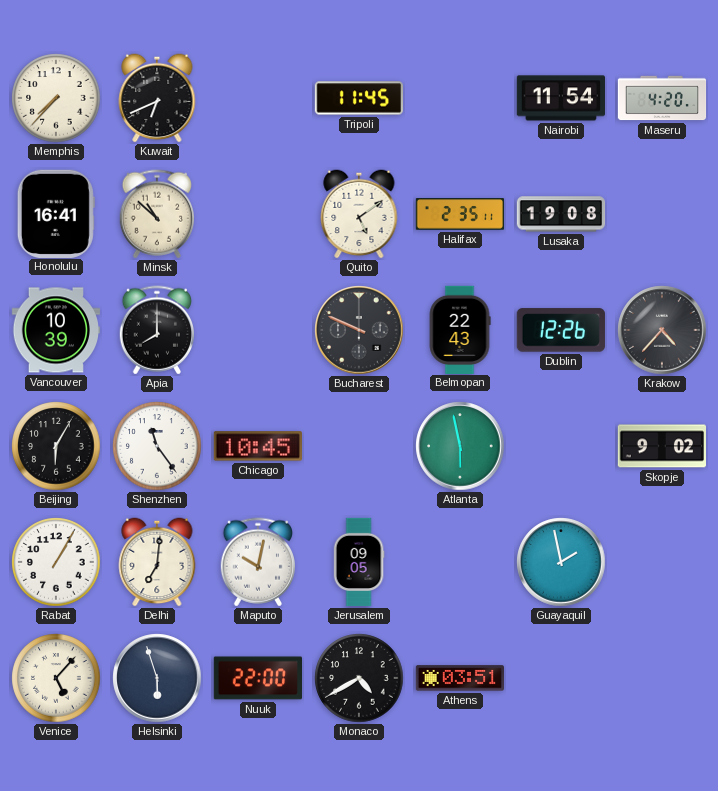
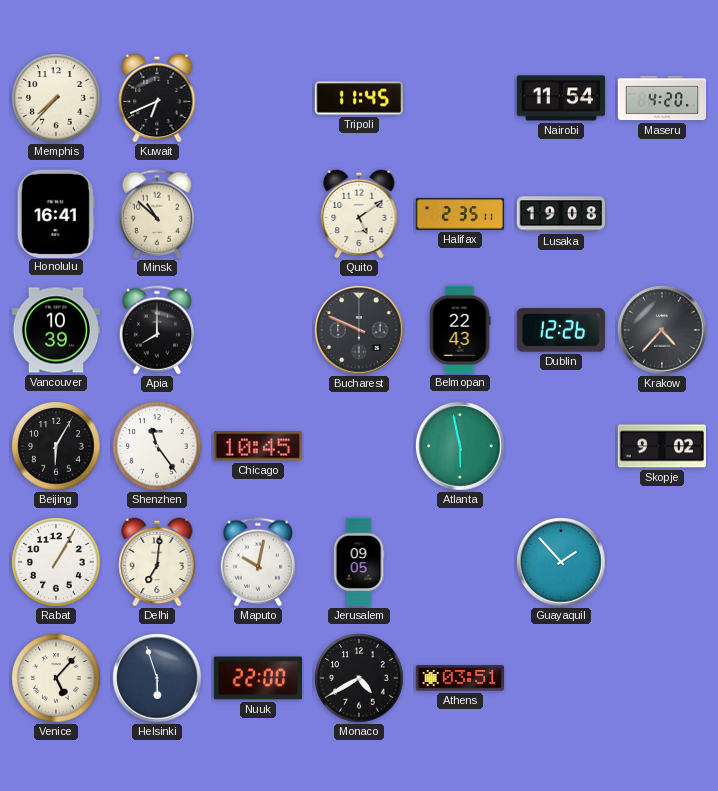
Guayaquil: 1:58 -> 1:53
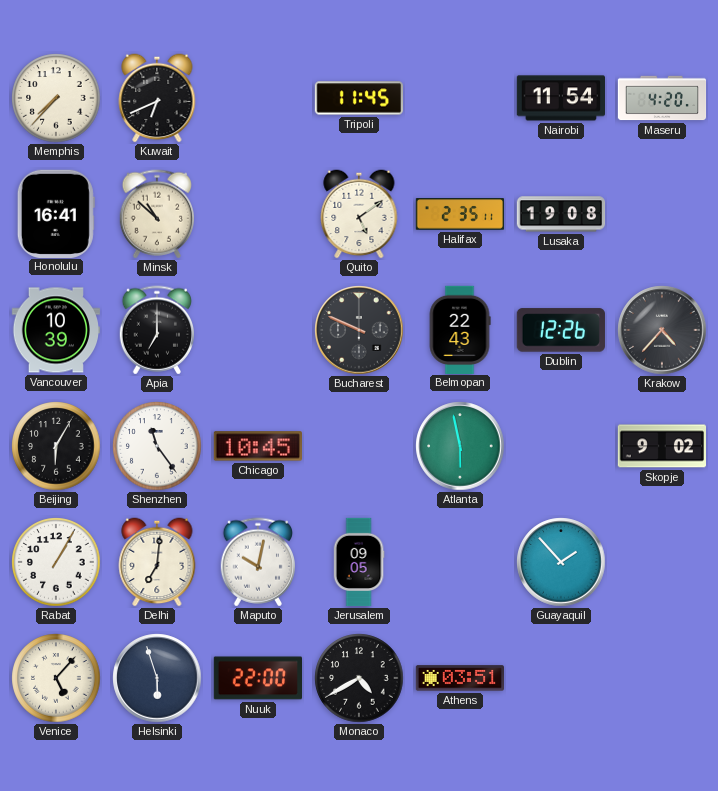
Apia: 8:00 -> 7:00
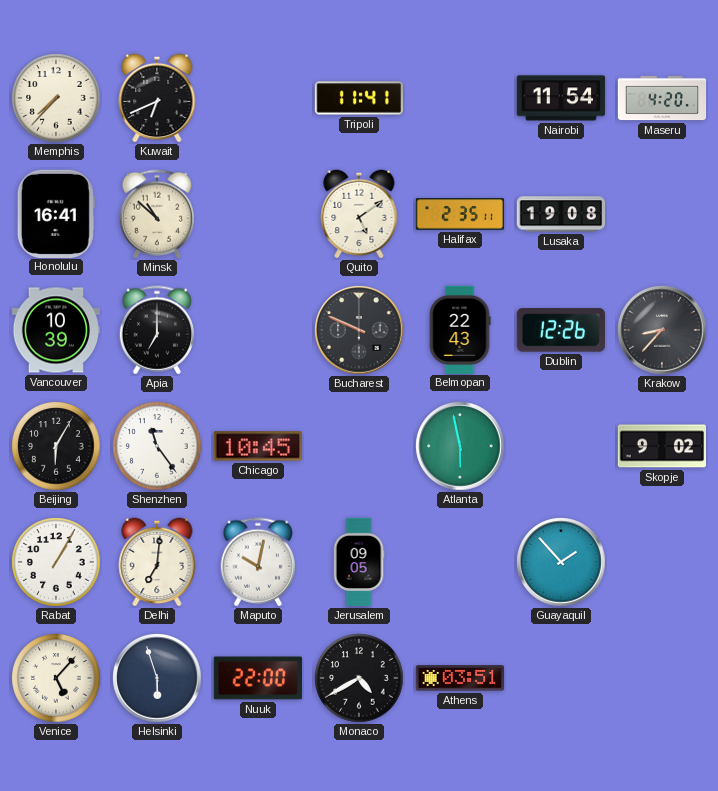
Tripoli: 11:45 -> 11:41
Krakow: 4:37 -> 8:37
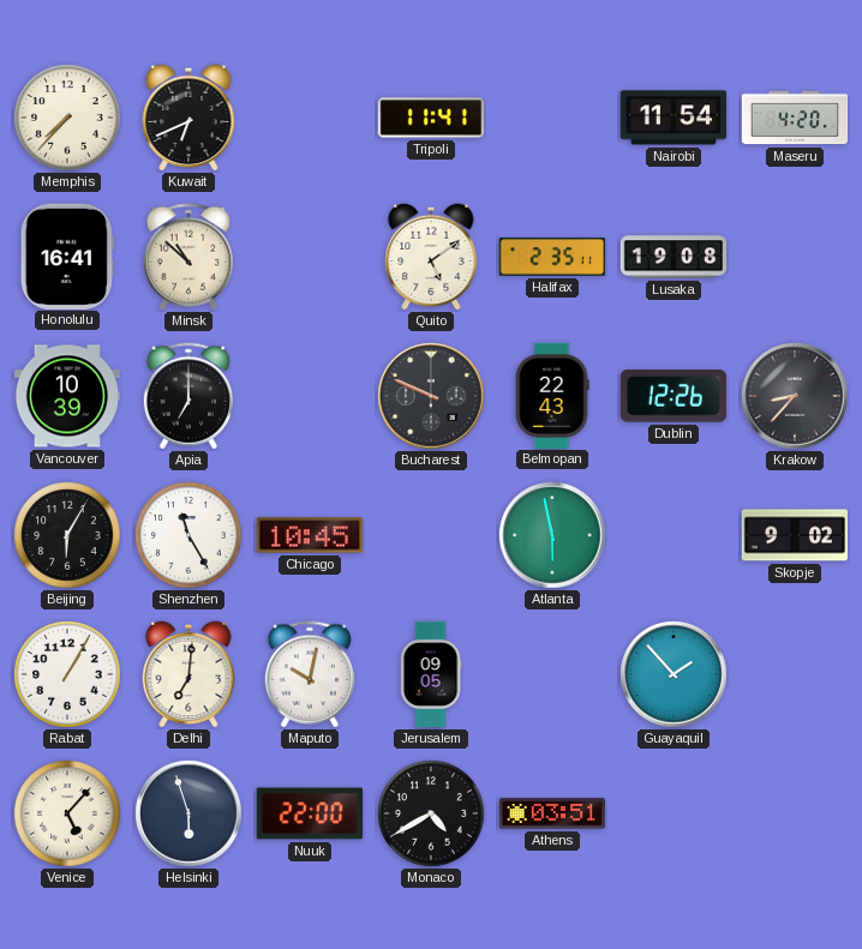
Shenzhen: 11:24 -> 11:25
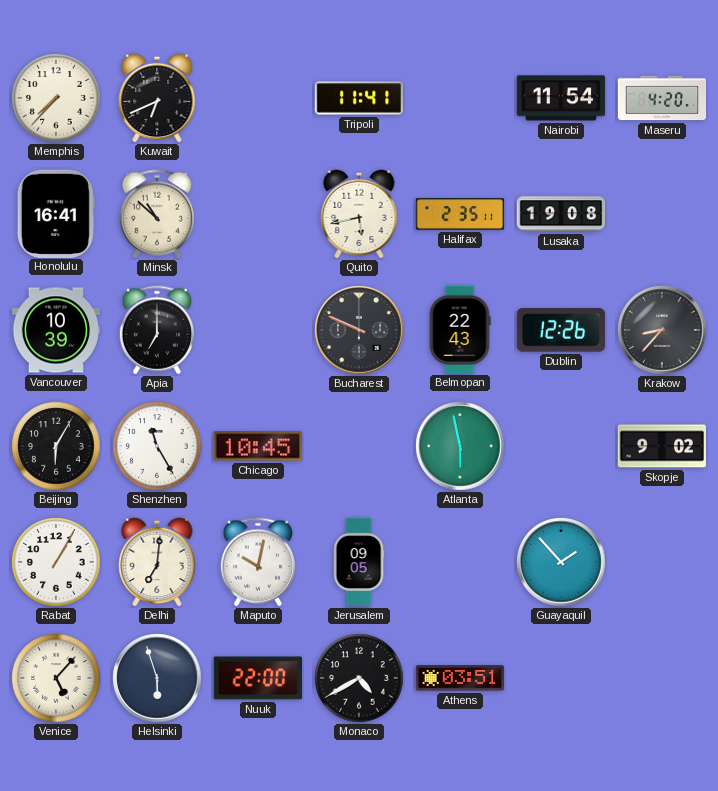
Quito: 5:09 -> 5:43
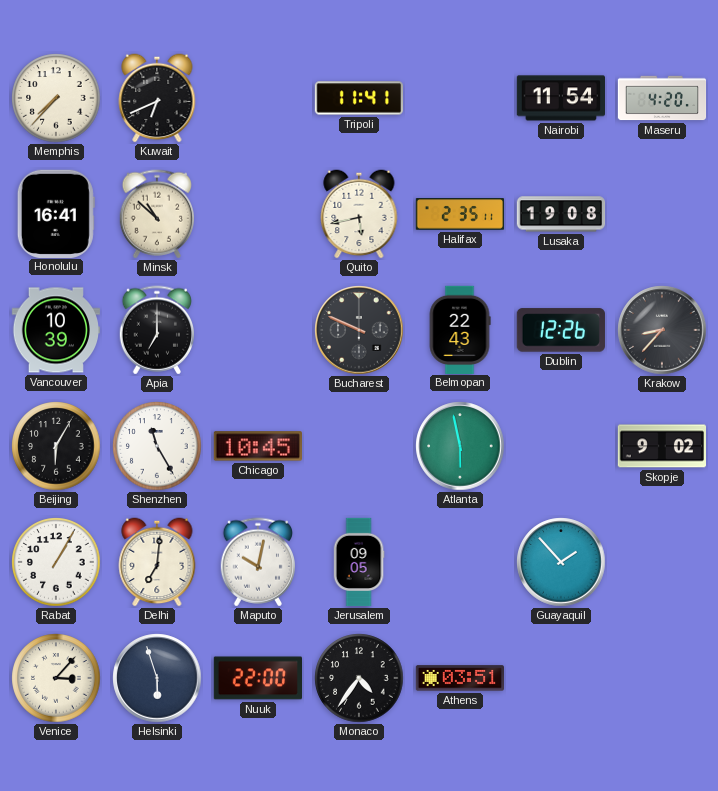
Venice: 5:07 -> 3:07
Monaco: 4:40 -> 4:36
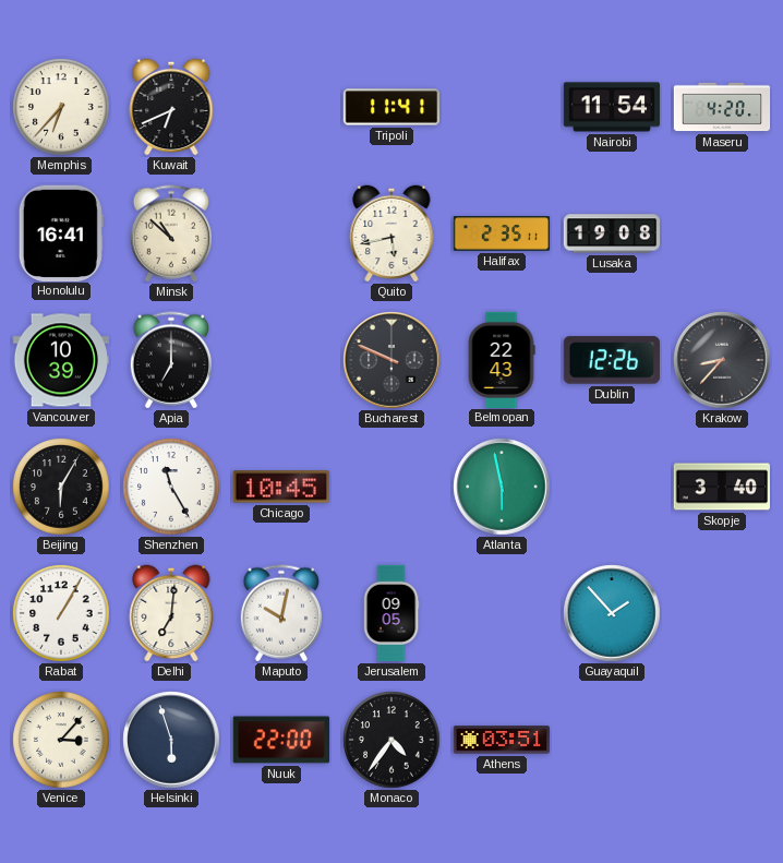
Memphis: 7:37 -> 6:37
Skopje: 9:02 -> 3:40
